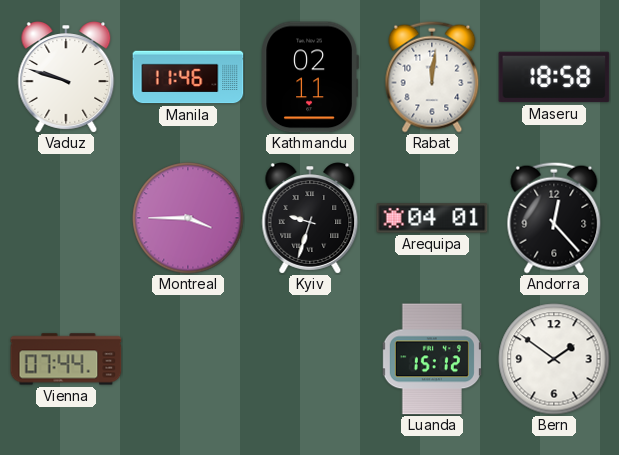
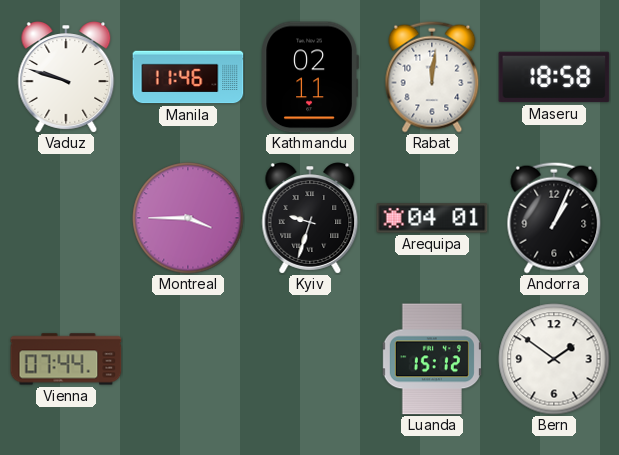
Andorra: 12:23 -> 1:04
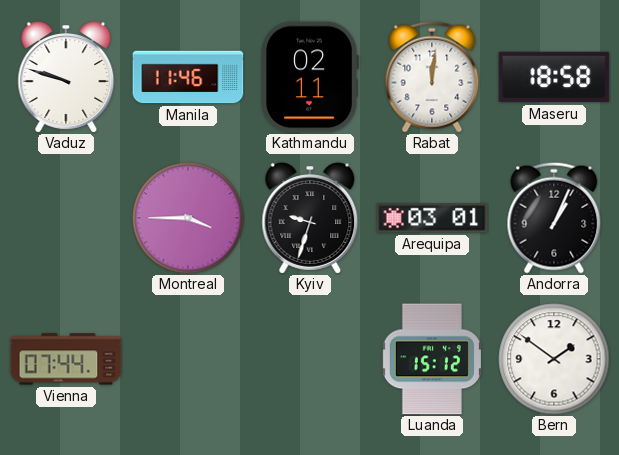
Arequipa: 04:01 -> 03:01
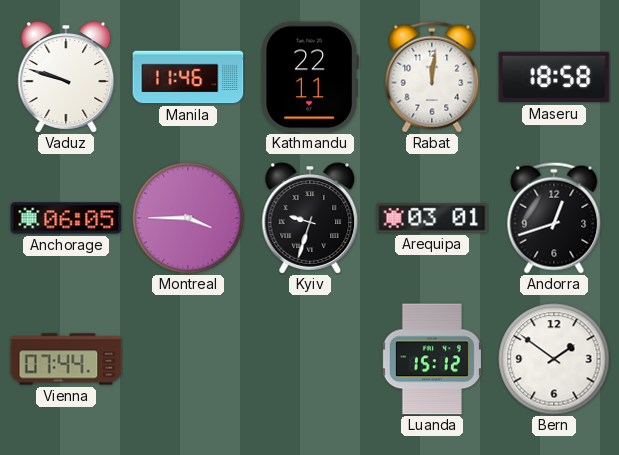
Kathmandu: 02:11 -> 22:11
Anchorage: none -> 06:05
Andorra: 1:04 -> 12:42
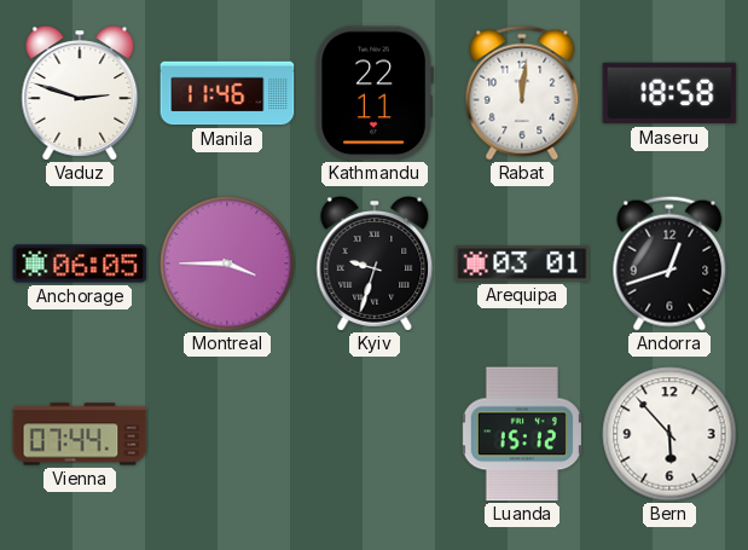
Vaduz: 9:48 -> 2:48
Bern: 1:51 -> 5:53
